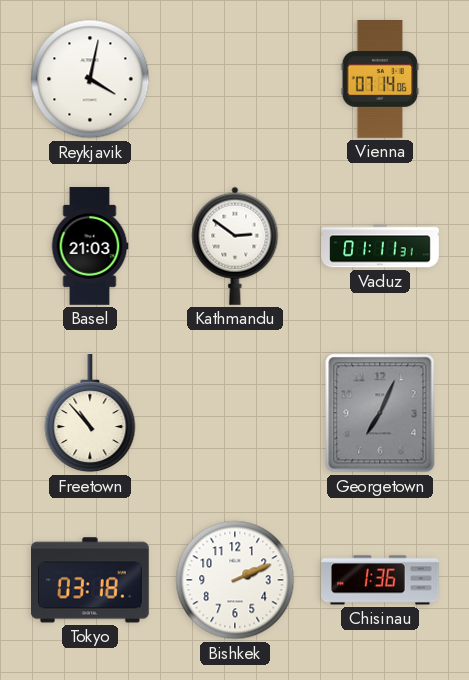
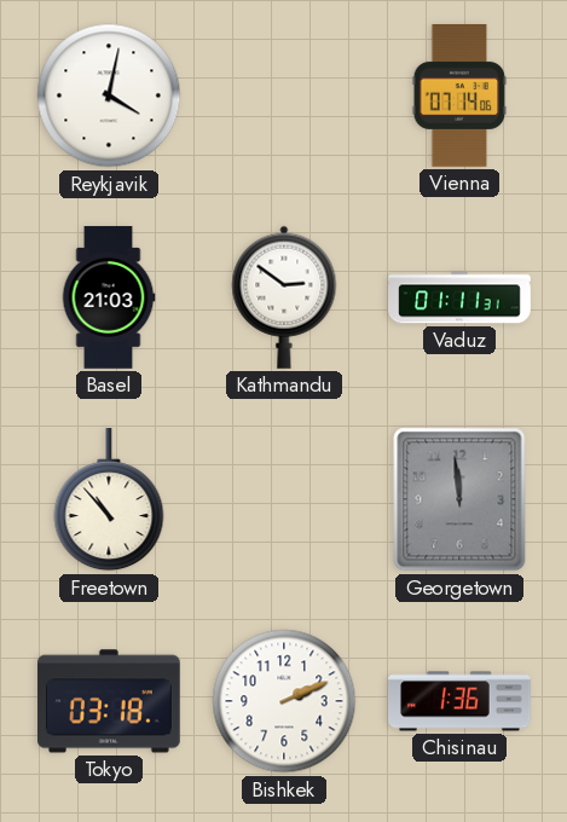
Georgetown: 7:04 -> 11:59
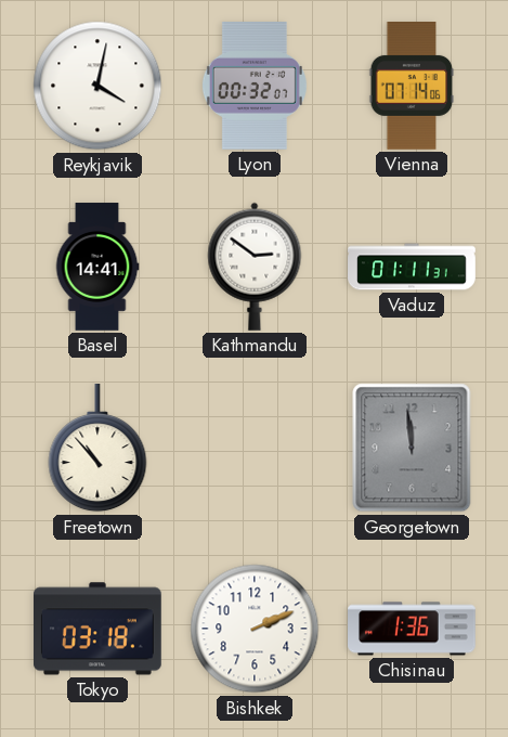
Lyon: none -> 00:32
Basel: 21:03 -> 14:41
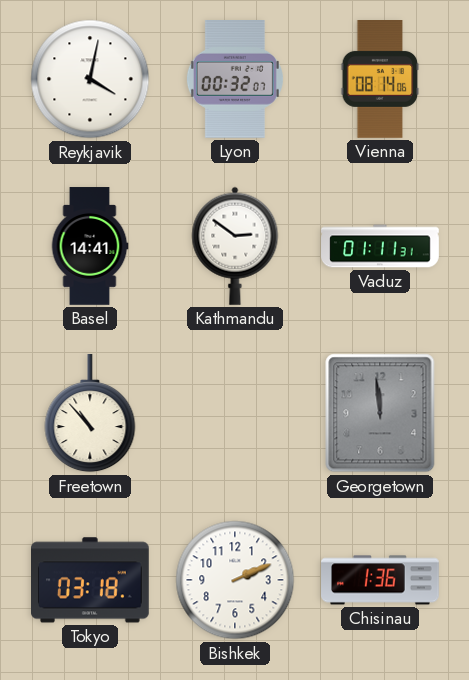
Vienna: 07:14 -> 08:14
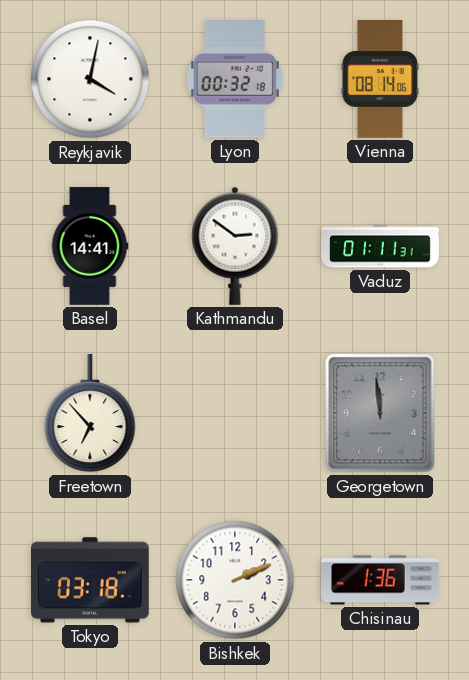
Lyon: 00:32:07 -> 00:32:18
Freetown: 10:53 -> 6:53
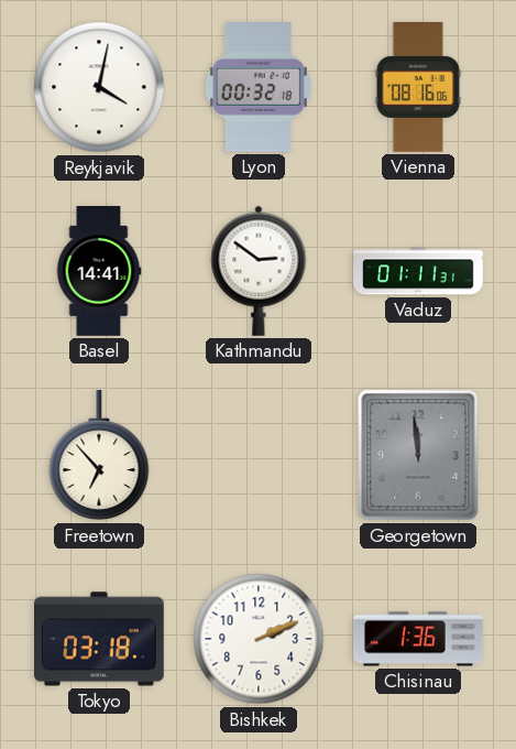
Vienna: 08:14 -> 08:16
